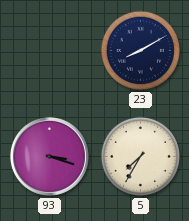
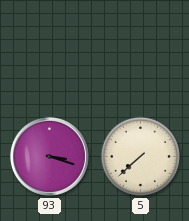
23: 8:10 -> none
5: 7:35 -> 7:38
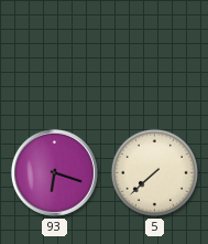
93: 3:18 -> 6:18
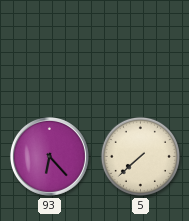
93: 6:18 -> 6:23
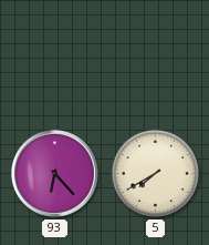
5: 7:38 -> 7:40
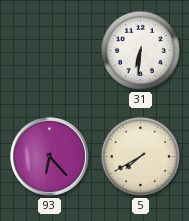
31: none -> 6:31
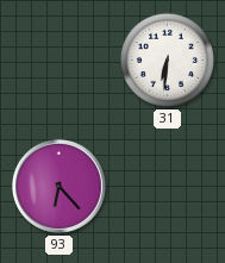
5: 7:40 -> none
